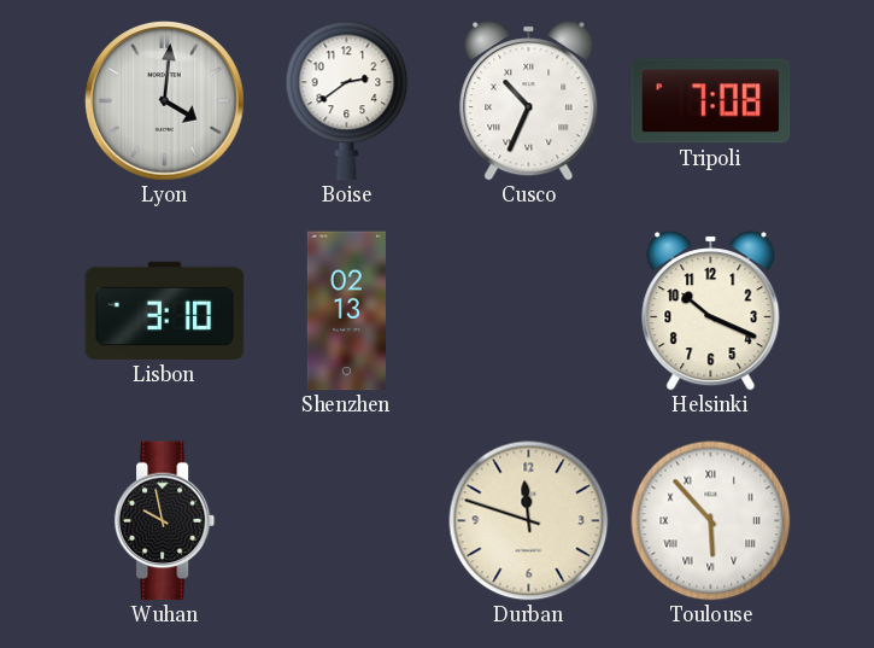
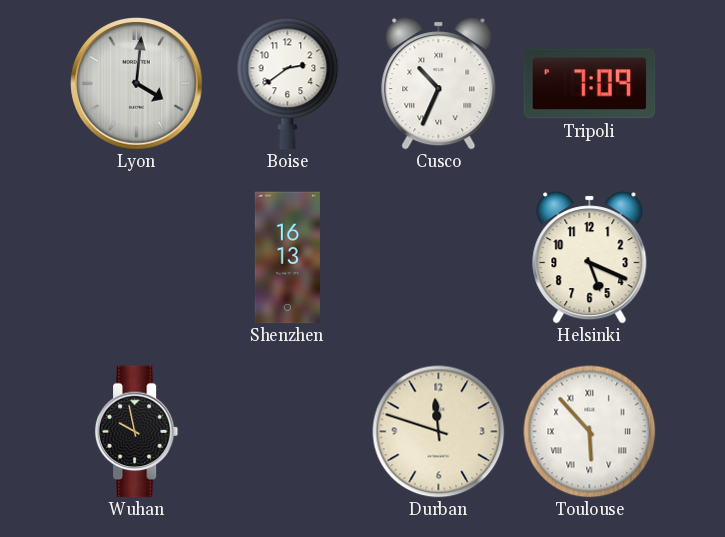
Tripoli: 7:08 -> 7:09
Lisbon: 3:10 -> none
Shenzhen: 02:13 -> 16:13
Helsinki: 10:19 -> 5:19
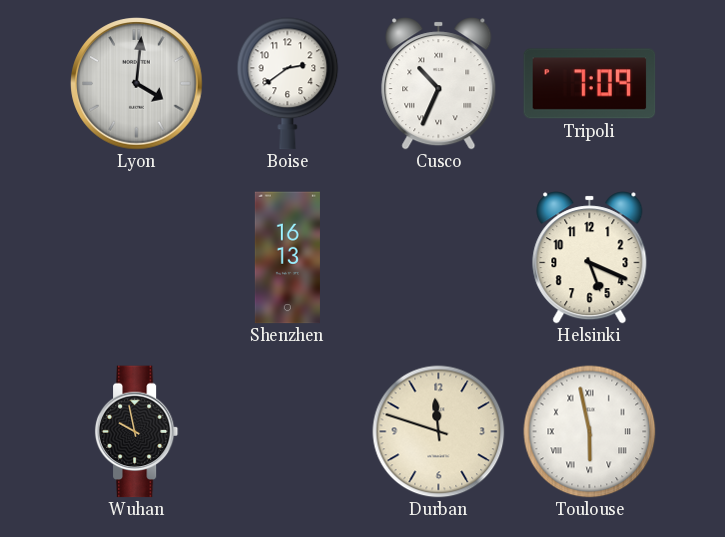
Toulouse: 5:53 -> 5:58
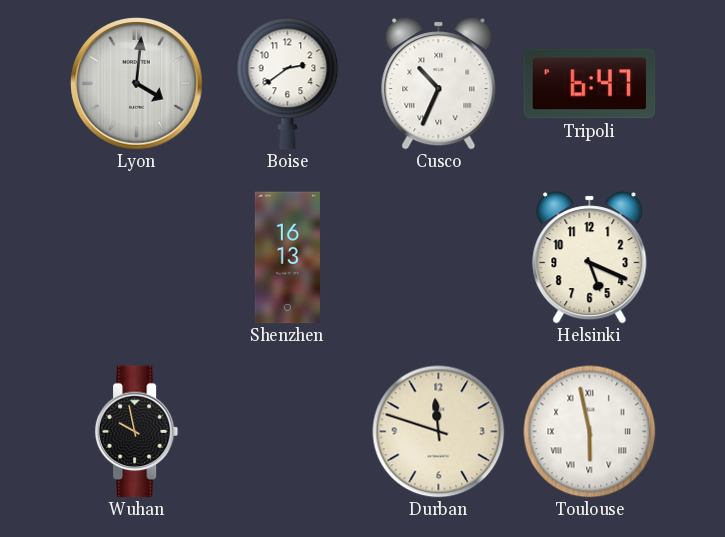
Tripoli: 7:09 -> 6:47
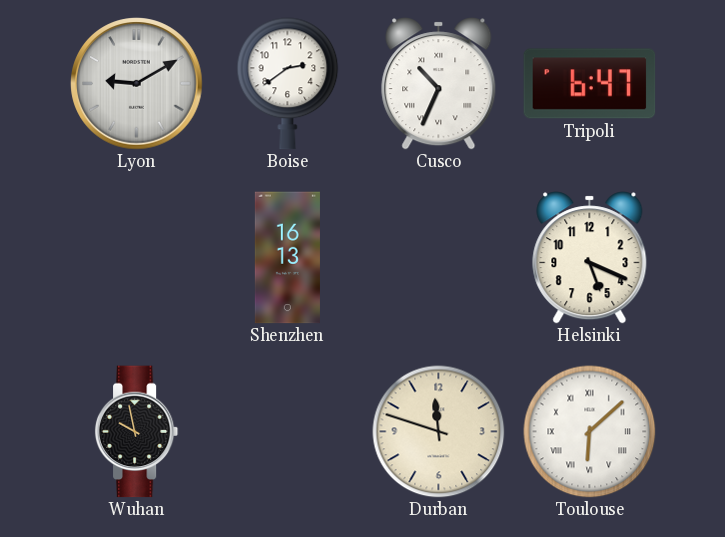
Lyon: 4:01 -> 9:10
Toulouse: 5:58 -> 6:08
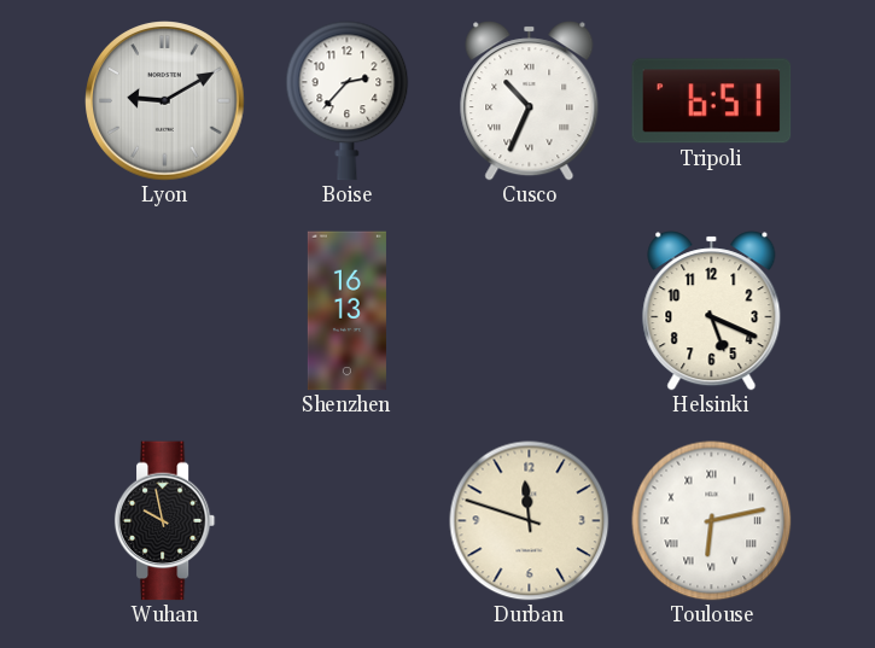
Boise: 2:39 -> 2:37
Tripoli: 6:47 -> 6:51
Toulouse: 6:08 -> 6:13
